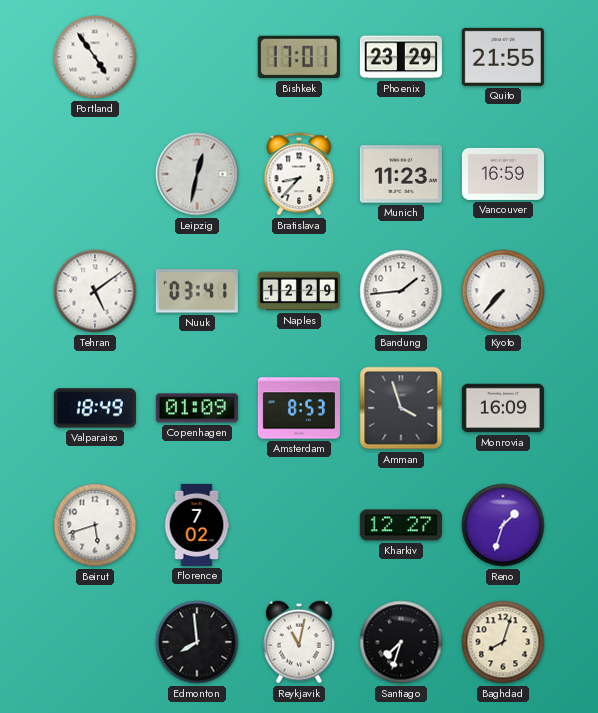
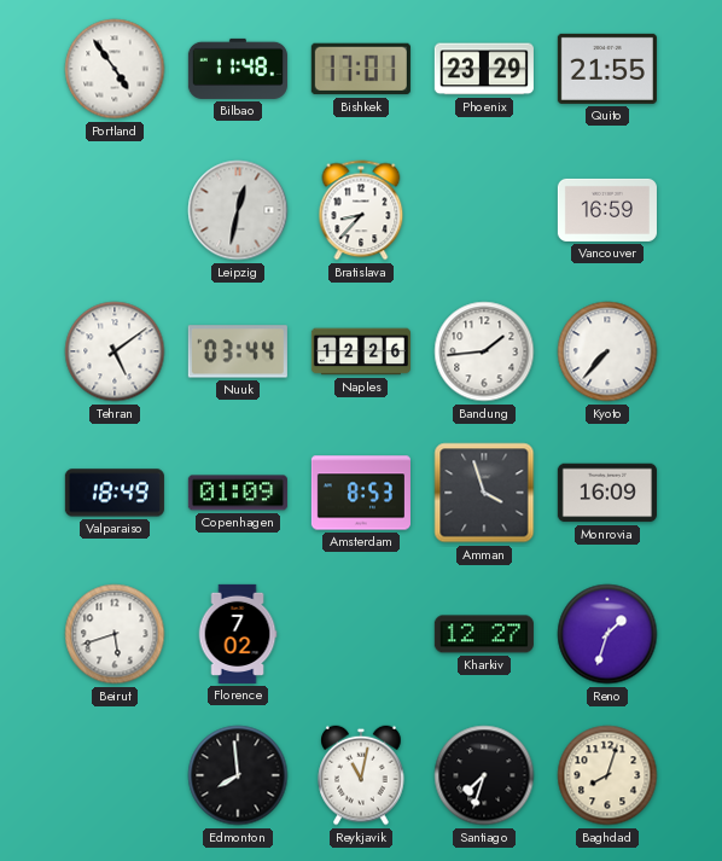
Bilbao: none -> 11:48
Munich: 11:23 -> none
Nuuk: 03:41 -> 03:44
Naples: 12:29 -> 12:26
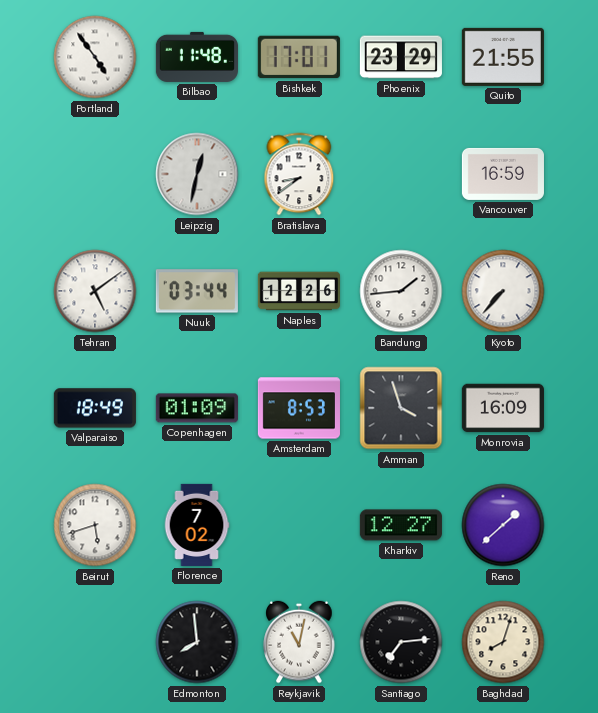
Bratislava: 8:37 -> 8:39
Reno: 1:33 -> 1:38
Santiago: 7:33 -> 7:14
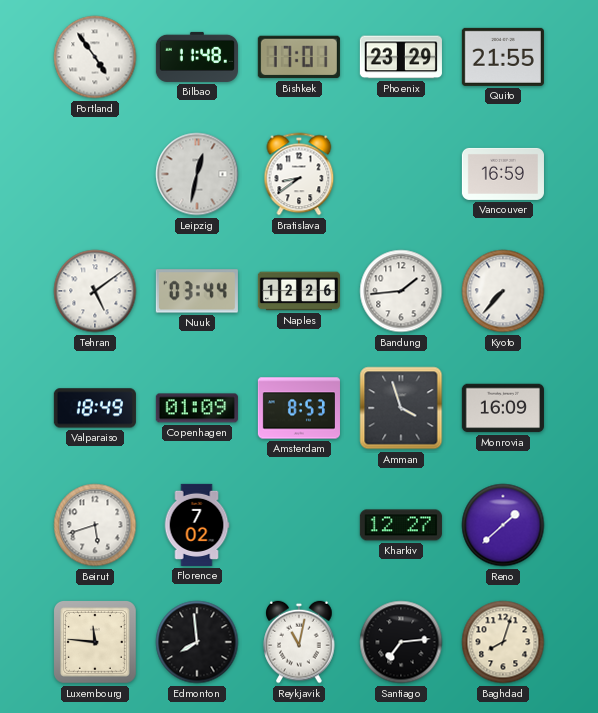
Luxembourg: none -> 11:46
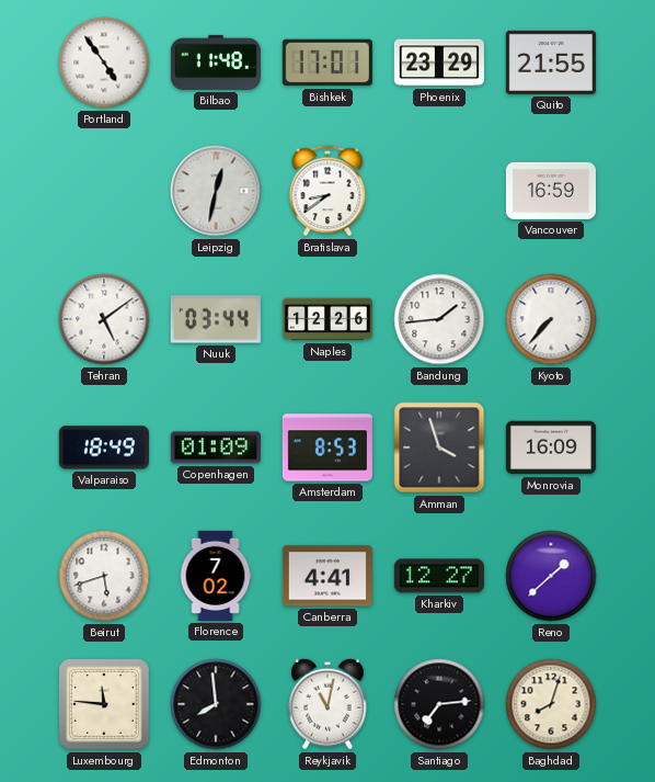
Canberra: none -> 4:41
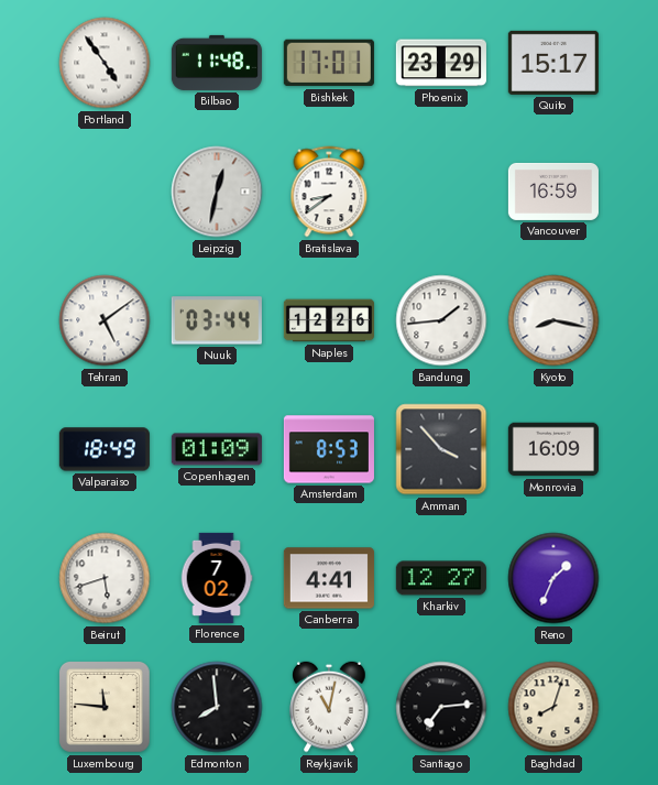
Quito: 21:55 -> 15:17
Kyoto: 7:37 -> 8:17
Amman: 3:57 -> 3:53
Reno: 1:38 -> 1:34
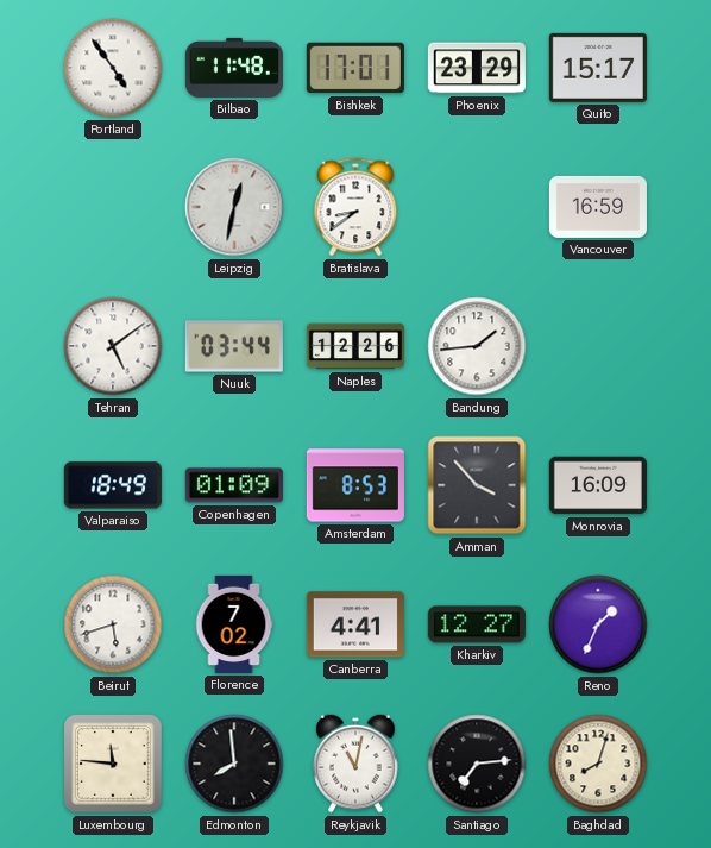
Kyoto: 8:17 -> none
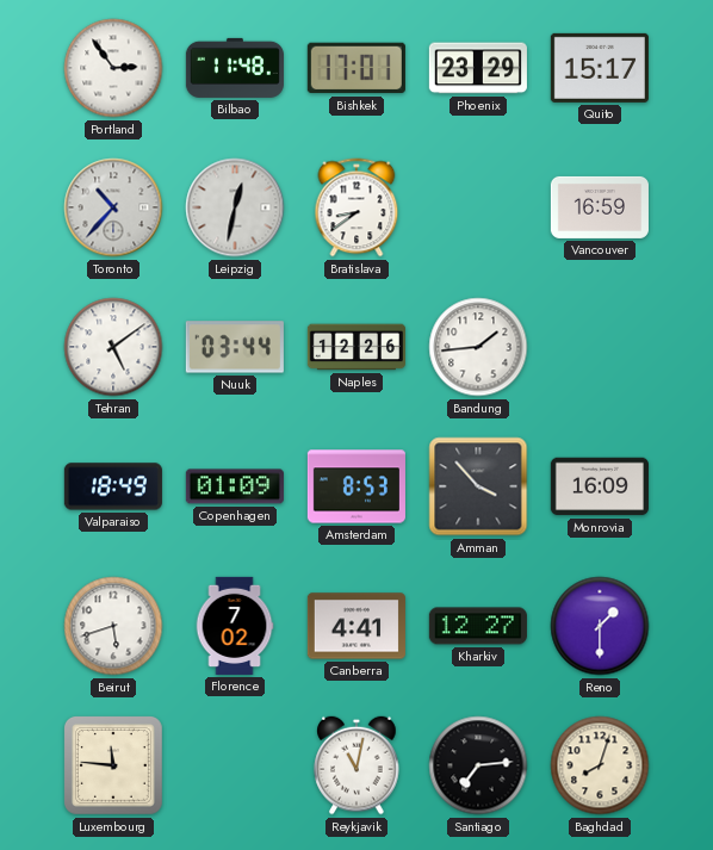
Portland: 4:54 -> 2:54
Toronto: none -> 10:37
Reno: 1:34 -> 1:30
Edmonton: 7:59 -> none
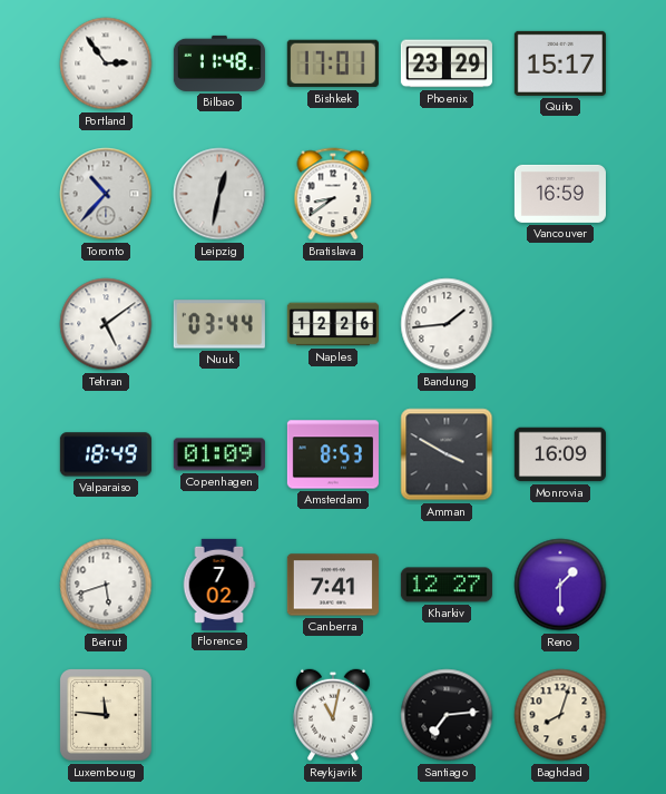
Amman: 3:53 -> 3:50
Canberra: 4:41 -> 7:41
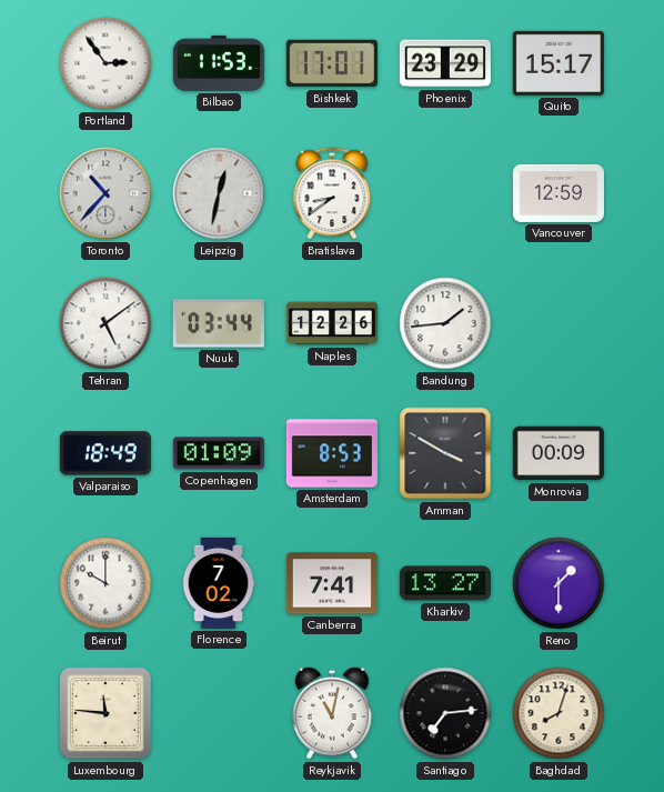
Bilbao: 11:48 -> 11:53
Vancouver: 16:59 -> 12:59
Monrovia: 16:09 -> 00:09
Beirut: 5:42 -> 10:00
Kharkiv: 12:27 -> 13:27
